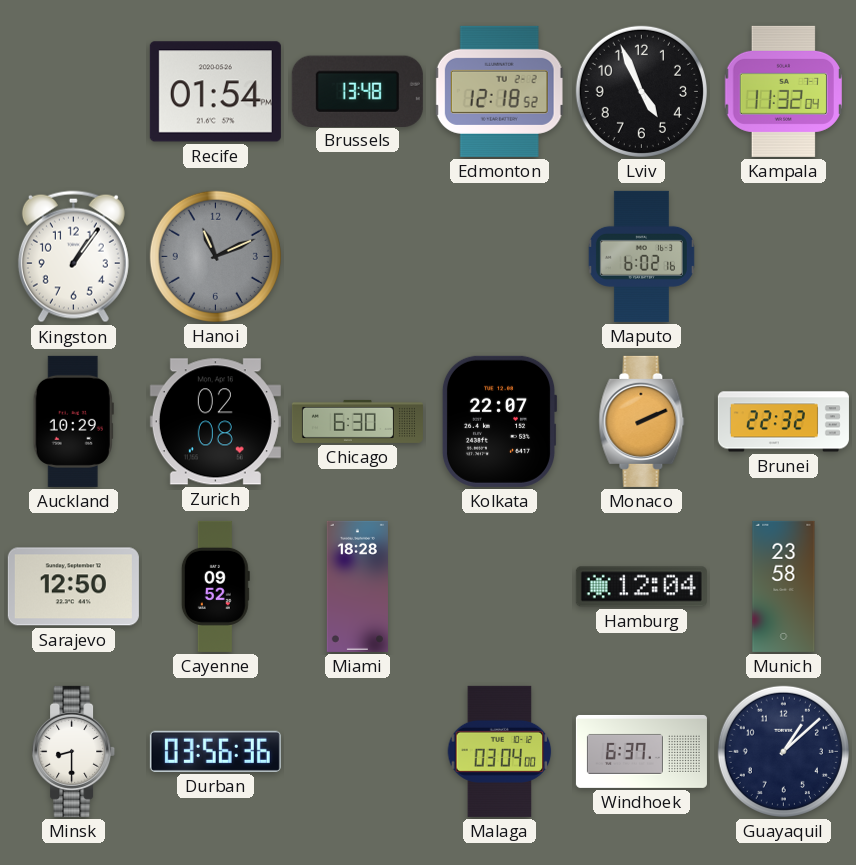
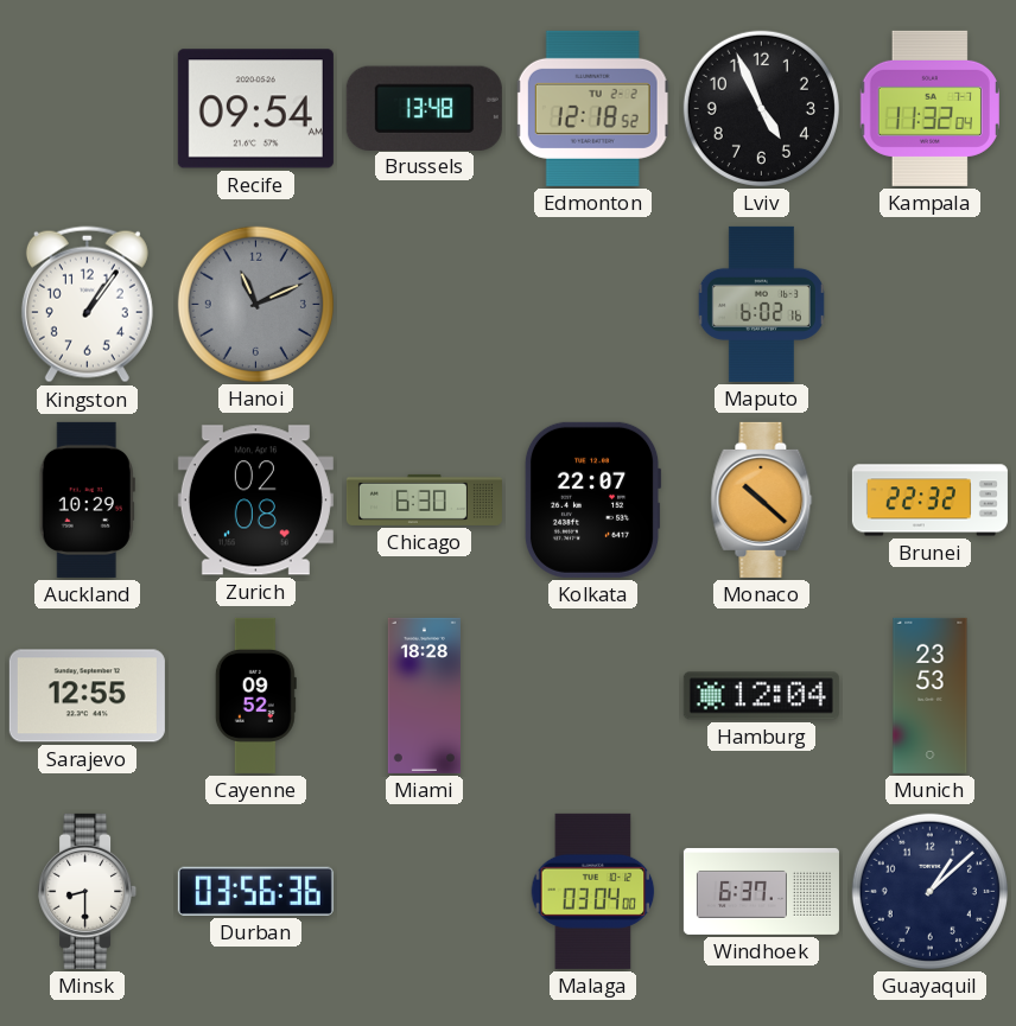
Recife: 01:54 -> 09:54
Monaco: 2:11 -> 10:22
Sarajevo: 12:50 -> 12:55
Munich: 23:58 -> 23:53
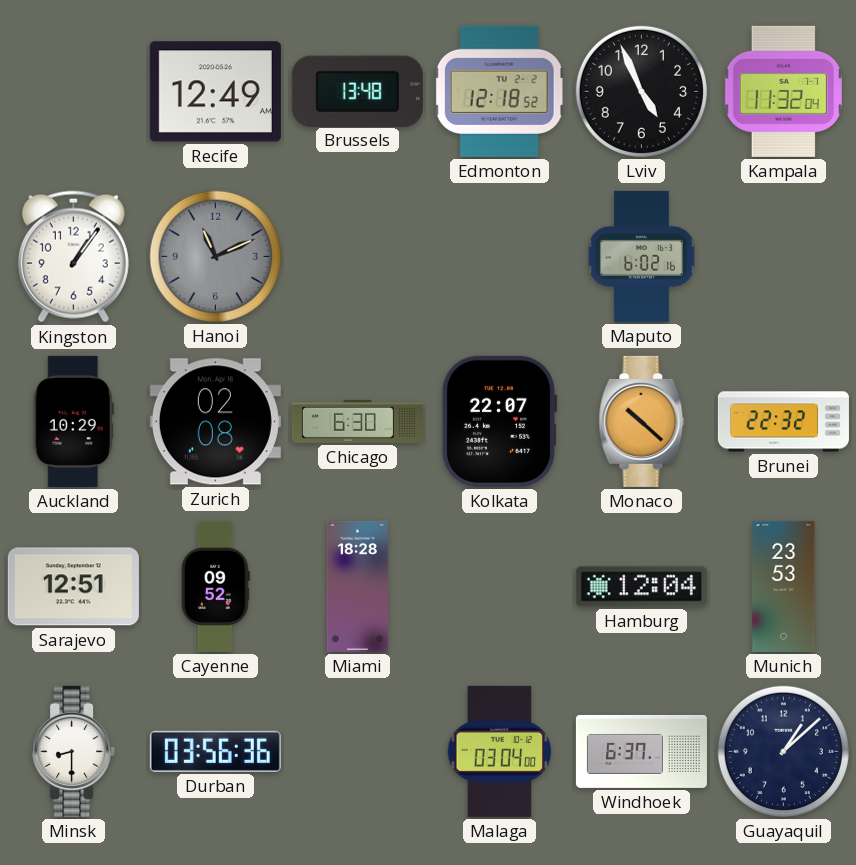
Recife: 09:54 -> 12:49
Sarajevo: 12:55 -> 12:51
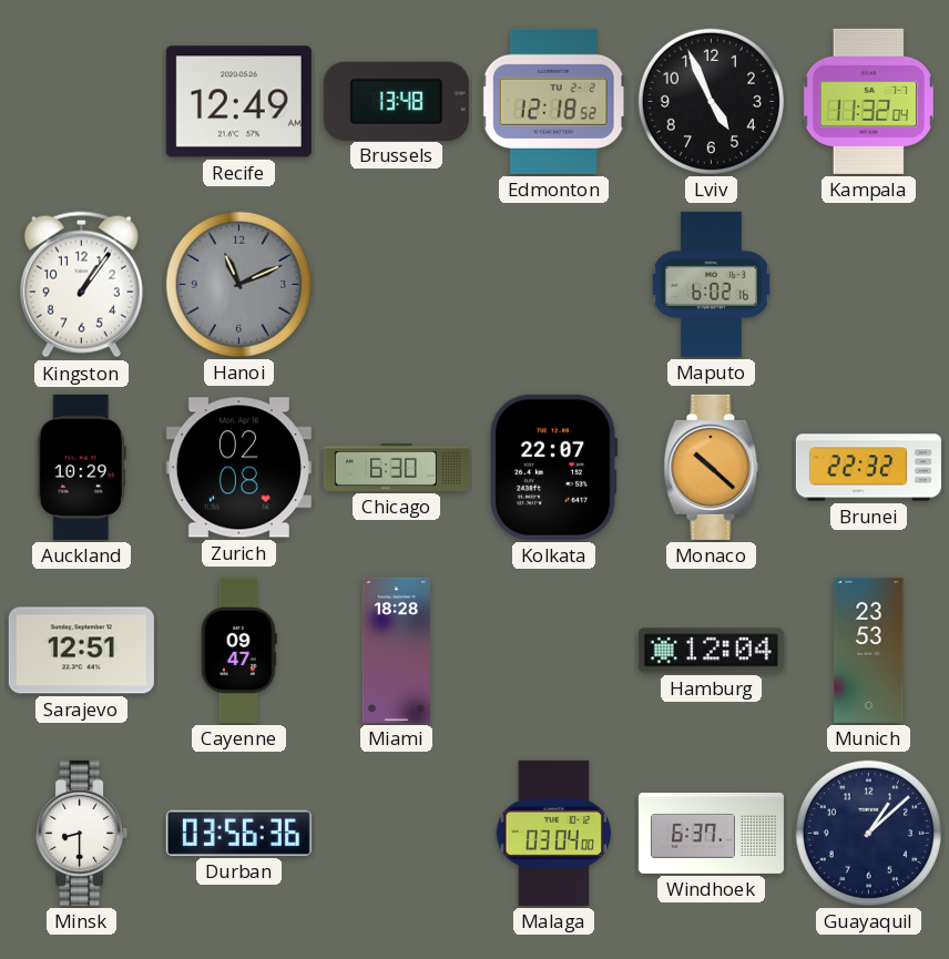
Cayenne: 09:52 -> 09:47
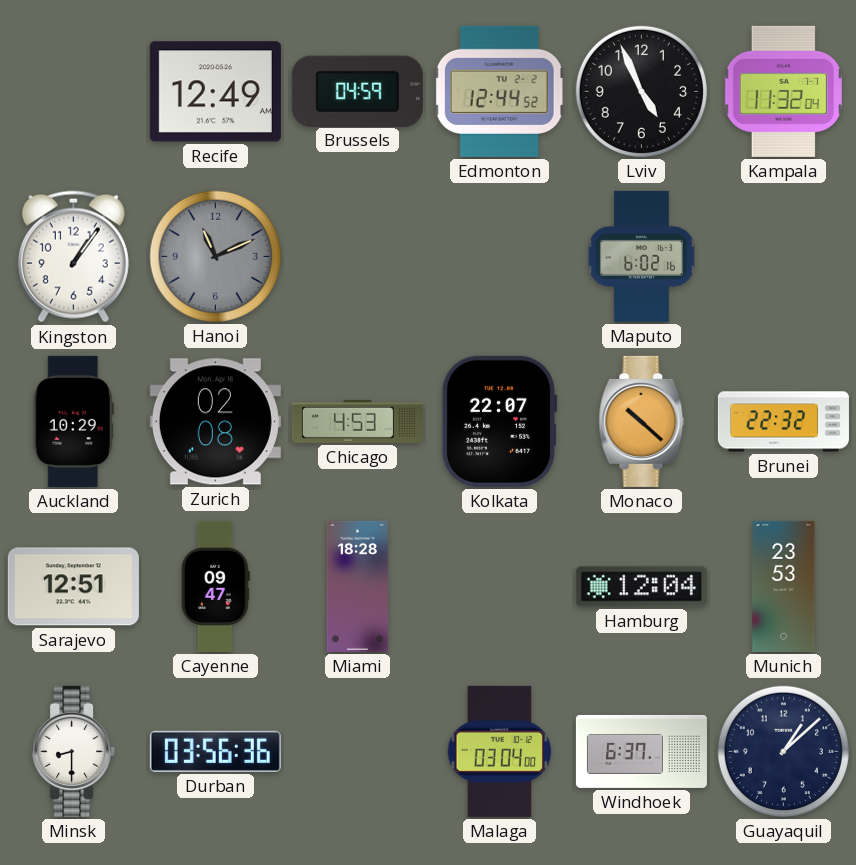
Brussels: 13:48 -> 04:59
Edmonton: 12:18 -> 12:44
Chicago: 6:30 -> 4:53
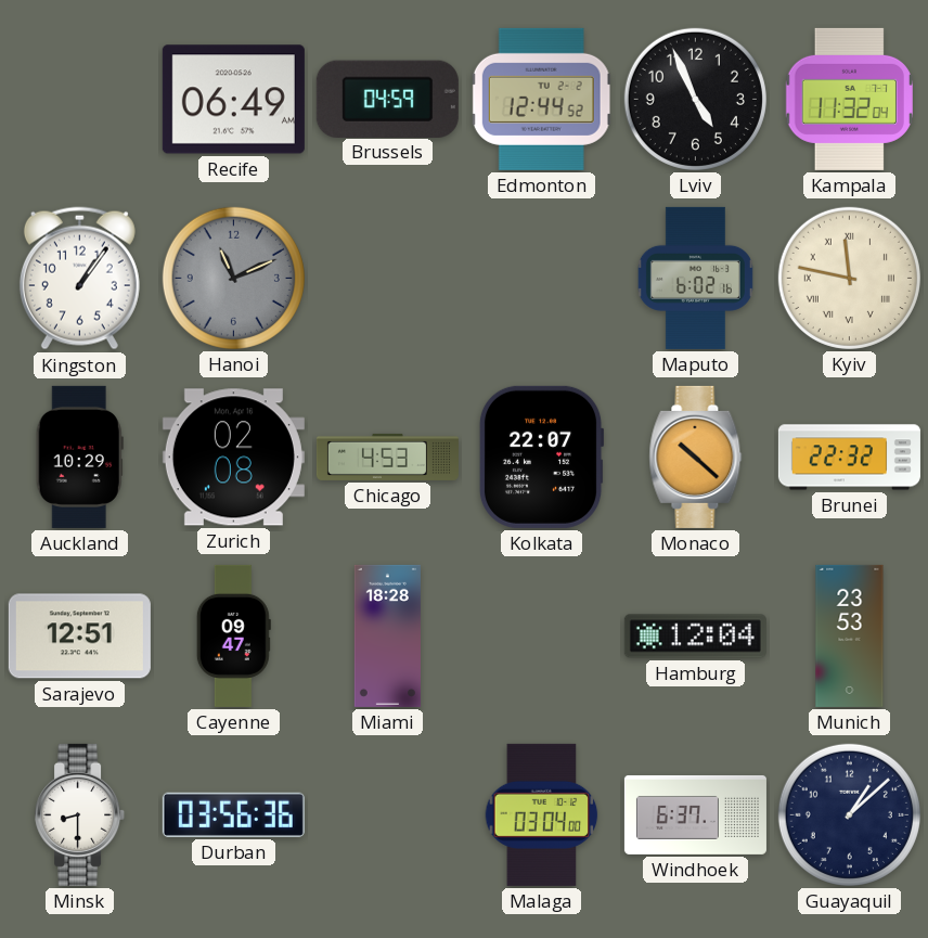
Recife: 12:49 -> 06:49
Kyiv: none -> 11:47
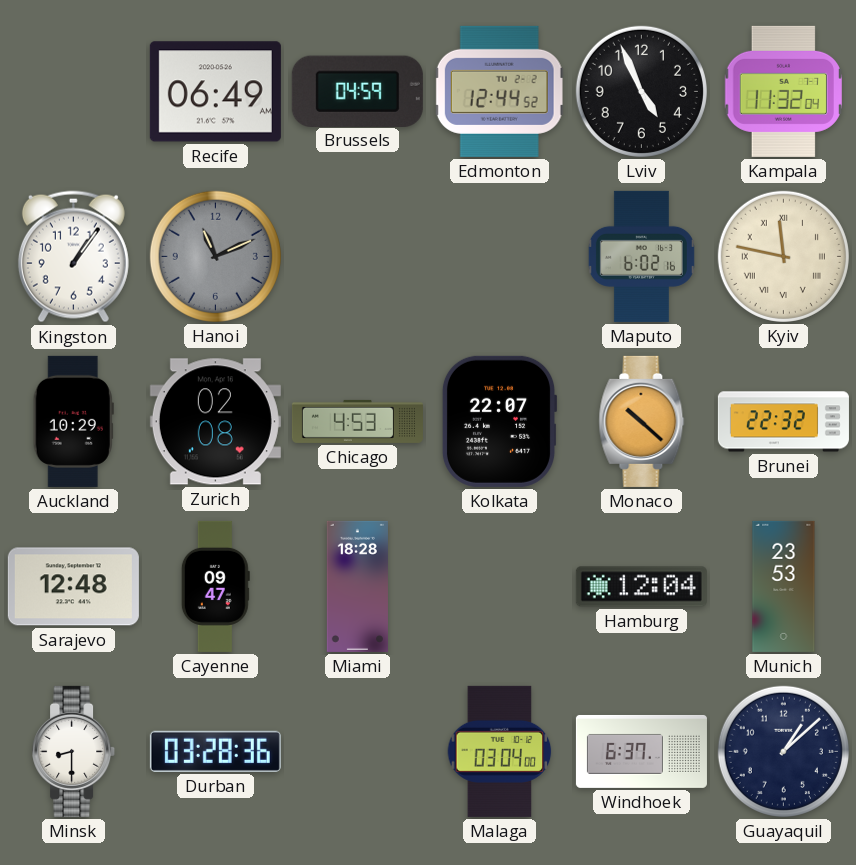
Sarajevo: 12:51 -> 12:48
Durban: 03:56 -> 03:28
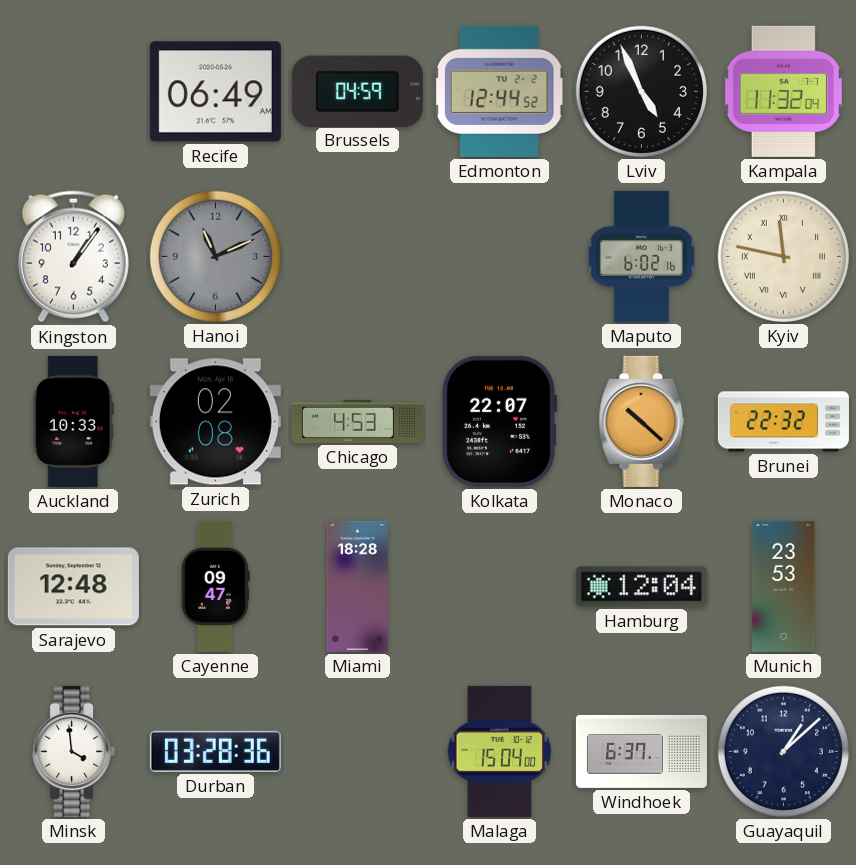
Auckland: 10:29 -> 10:33
Minsk: 8:30 -> 3:59
Malaga: 03:04 -> 15:04
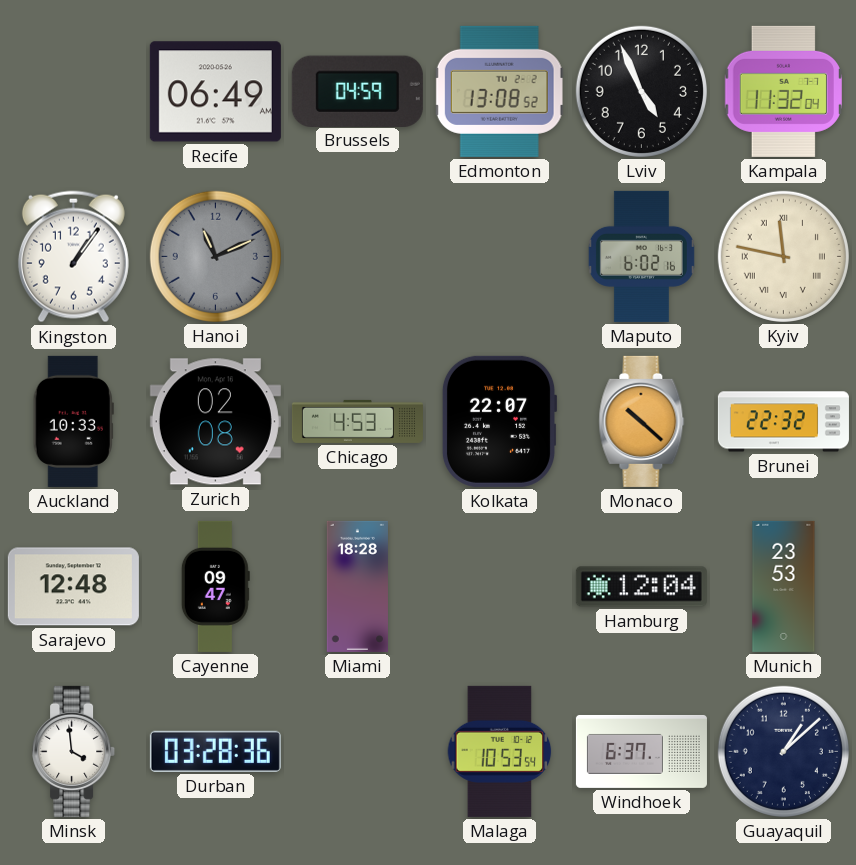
Edmonton: 12:44 -> 13:08
Malaga: 15:04 -> 10:53
